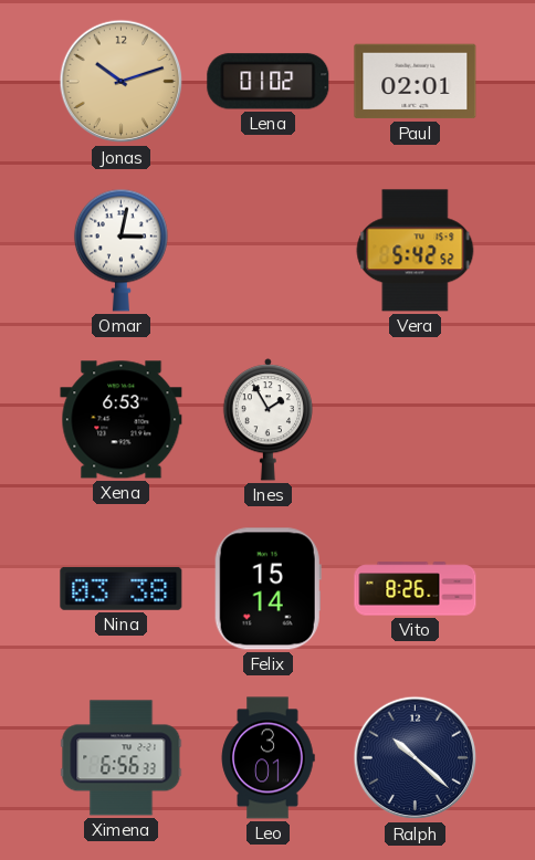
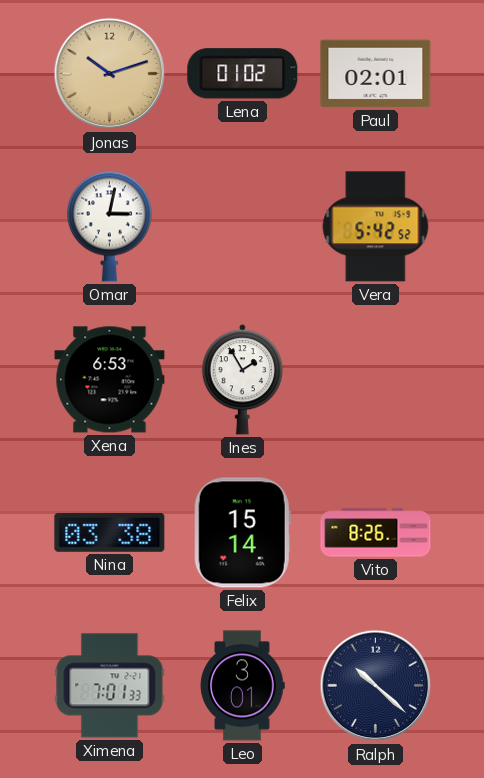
Ximena: 6:56 -> 7:01
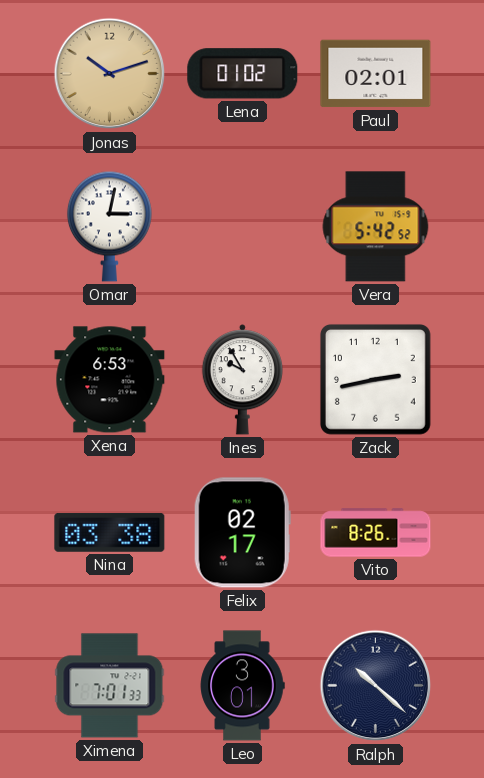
Ines: 1:55 -> 9:55
Zack: none -> 2:43
Felix: 15:14 -> 02:17
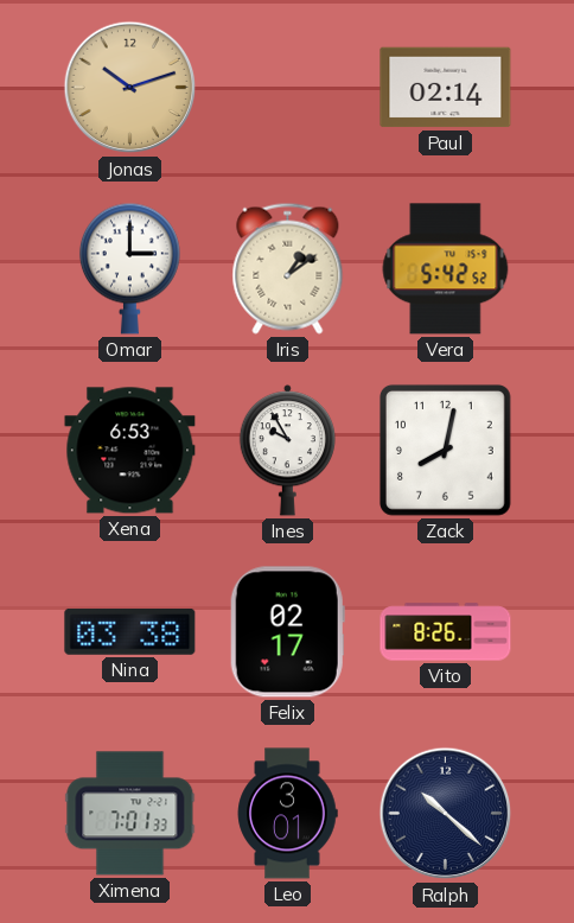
Lena: 01:02 -> none
Paul: 02:01 -> 02:14
Omar: 3:02 -> 3:00
Iris: none -> 1:09
Zack: 2:43 -> 8:02
